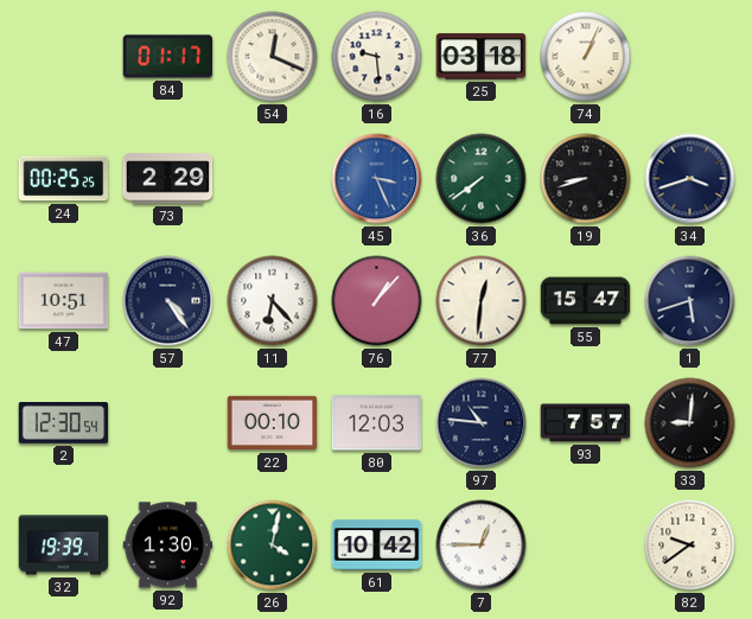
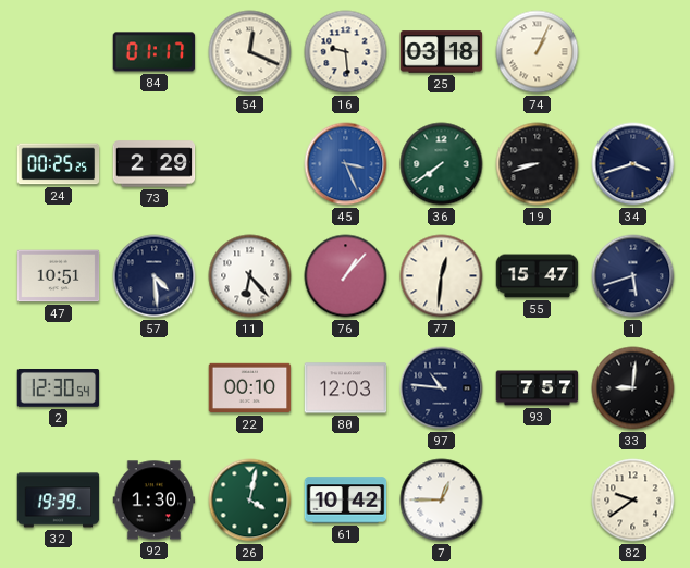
57: 4:24 -> 4:29
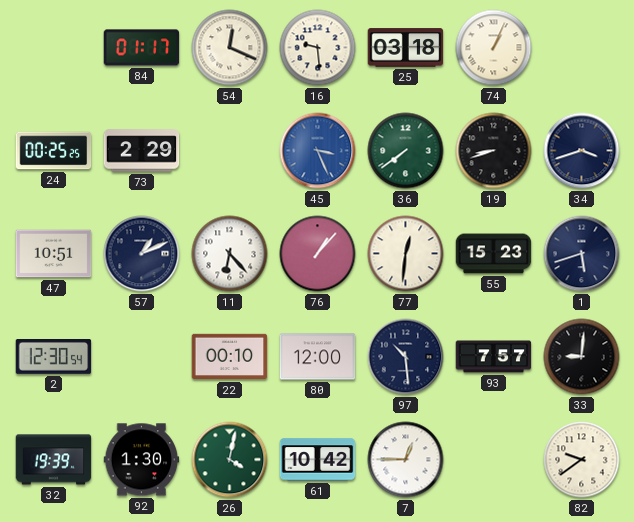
57: 4:29 -> 1:11
55: 15:47 -> 15:23
80: 12:03 -> 12:00
97: 10:46 -> 10:29
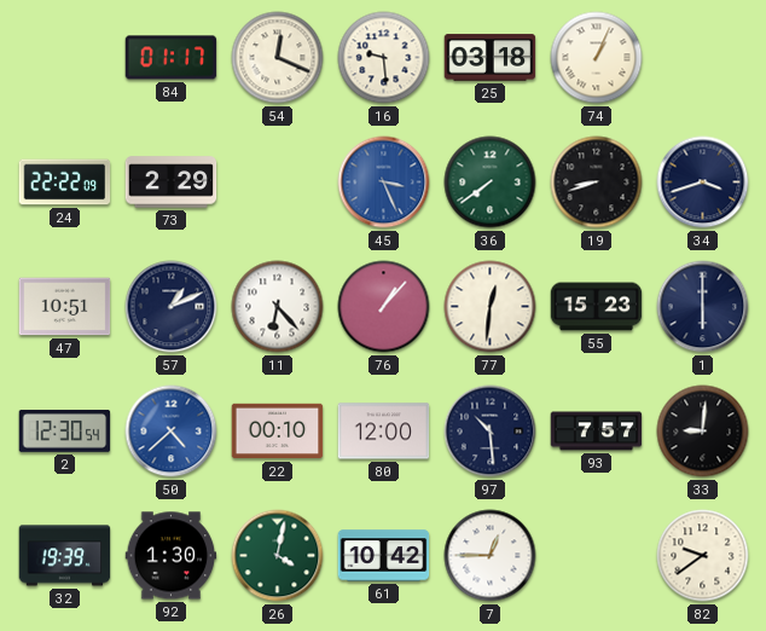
24: 00:25 -> 22:22
1: 5:42 -> 6:00
50: none -> 4:38
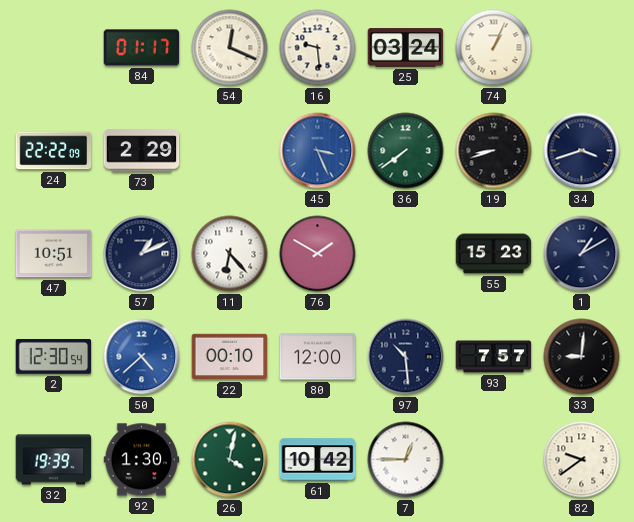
25: 03:18 -> 03:24
76: 1:07 -> 1:50
77: 12:31 -> none
1: 6:00 -> 1:10
